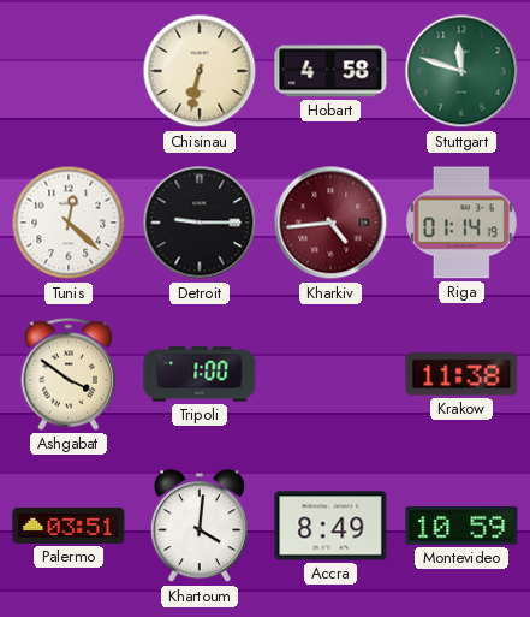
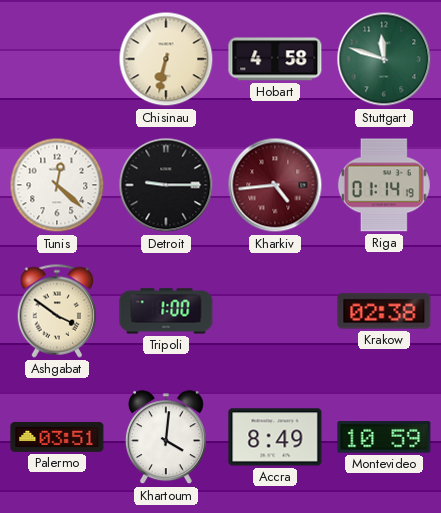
Krakow: 11:38 -> 02:38
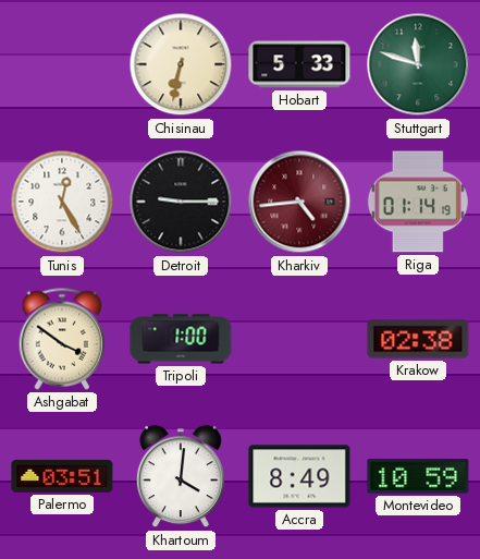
Hobart: 4:58 -> 5:33
Tunis: 12:22 -> 12:25
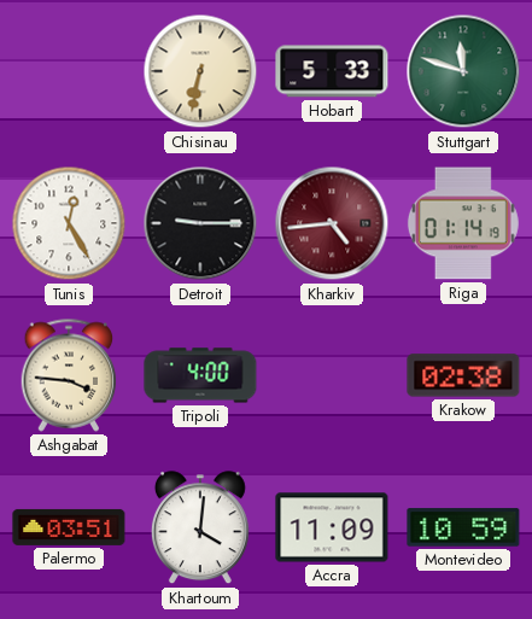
Ashgabat: 3:51 -> 3:46
Tripoli: 1:00 -> 4:00
Accra: 8:49 -> 11:09
